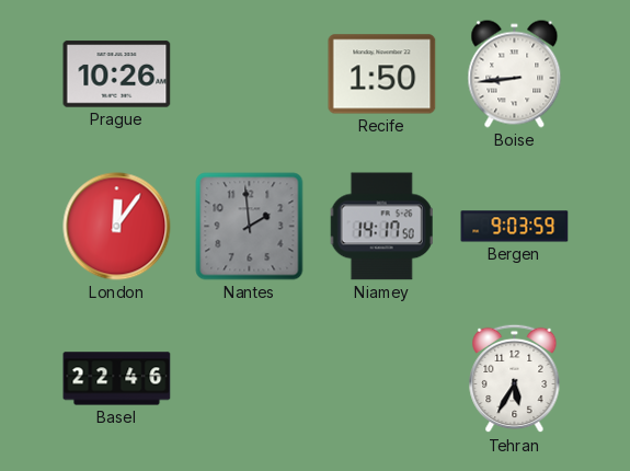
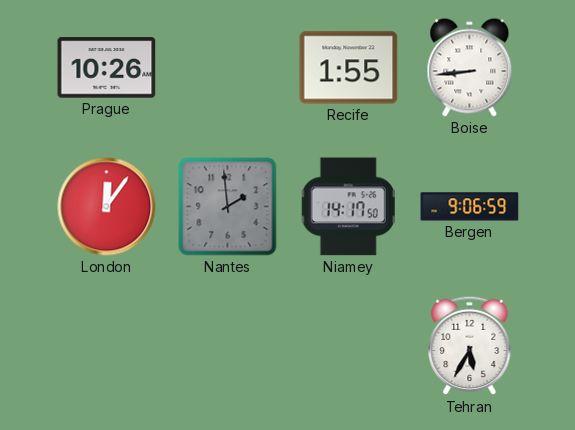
Recife: 1:50 -> 1:55
Bergen: 9:03 -> 9:06
Basel: 22:46 -> none
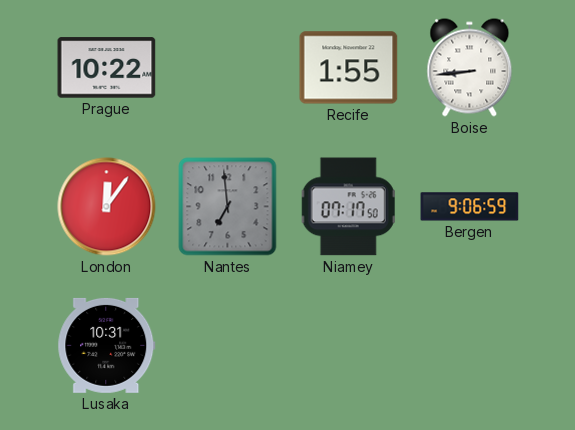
Prague: 10:26 -> 10:22
Nantes: 1:59 -> 6:59
Niamey: 14:17 -> 07:17
Lusaka: none -> 10:31
Tehran: 5:35 -> none
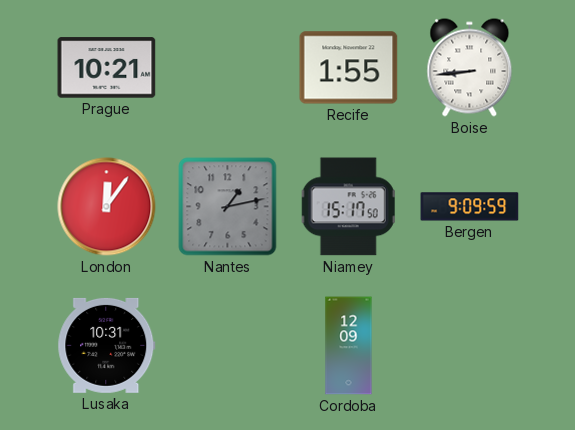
Prague: 10:22 -> 10:21
Nantes: 6:59 -> 1:13
Niamey: 07:17 -> 15:17
Bergen: 9:06 -> 9:09
Cordoba: none -> 12:09
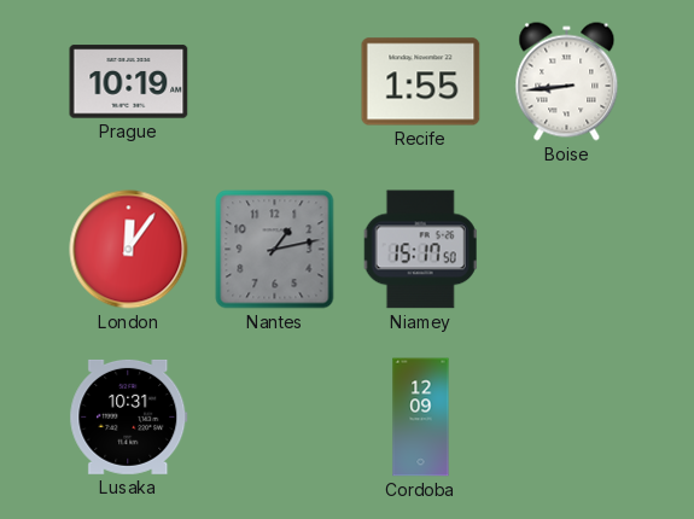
Prague: 10:21 -> 10:19
Bergen: 9:09 -> none
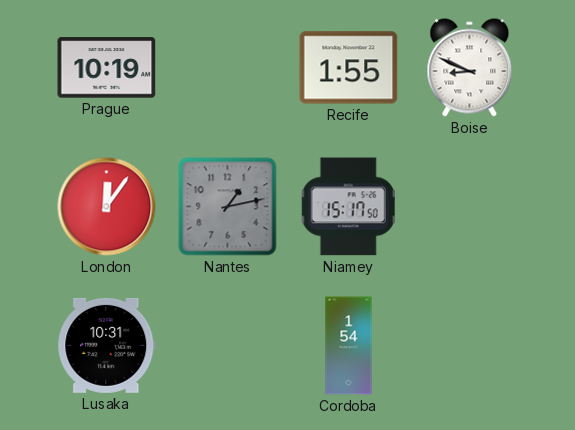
Boise: 8:44 -> 8:49
Cordoba: 12:09 -> 1:54
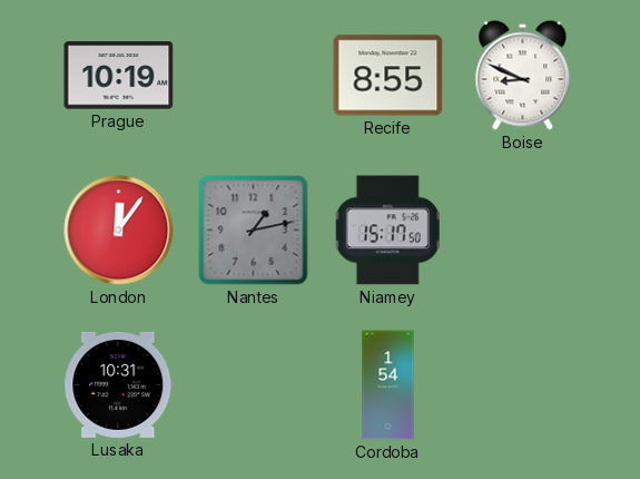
Recife: 1:55 -> 8:55
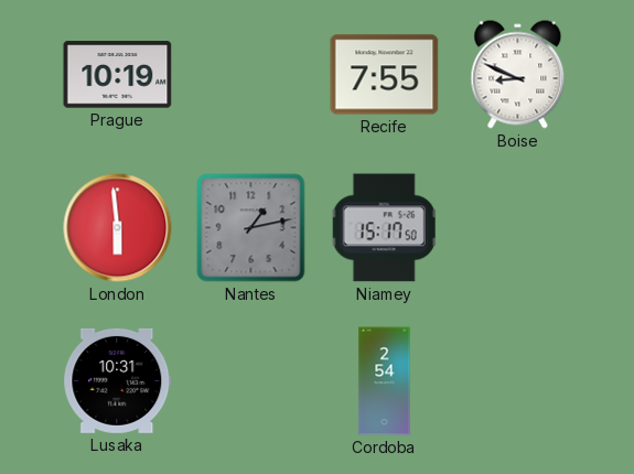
Recife: 8:55 -> 7:55
London: 12:06 -> 5:59
Cordoba: 1:54 -> 2:54
